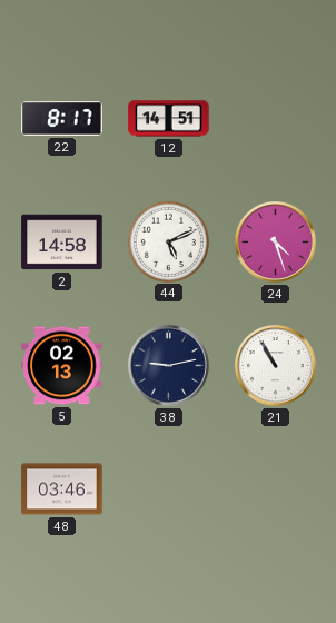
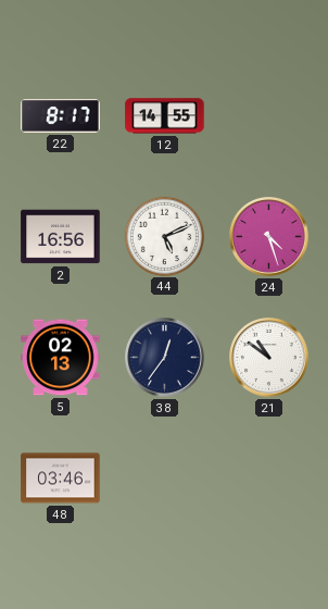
12: 14:51 -> 14:55
2: 14:58 -> 16:56
38: 9:13 -> 12:36
21: 10:55 -> 10:51
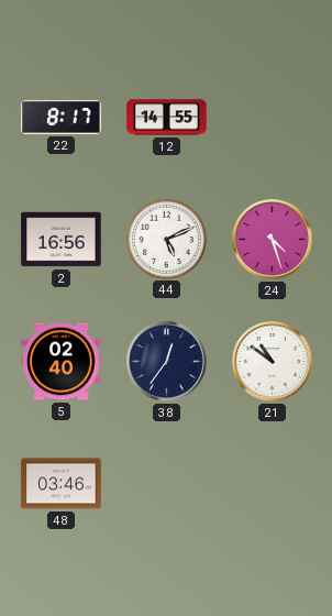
5: 02:13 -> 02:40
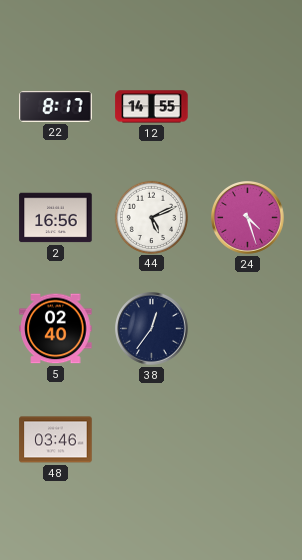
21: 10:51 -> none
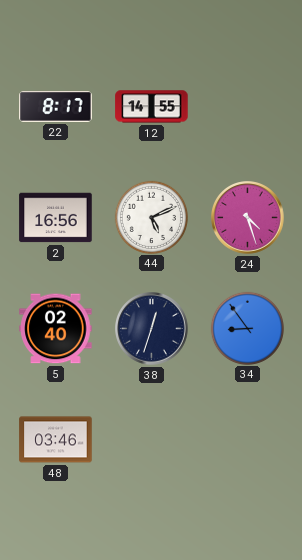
38: 12:36 -> 12:33
34: none -> 8:54
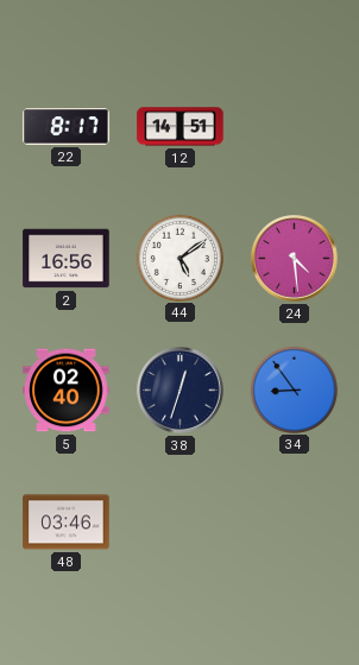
12: 14:55 -> 14:51
44: 5:11 -> 5:09
24: 4:27 -> 4:29
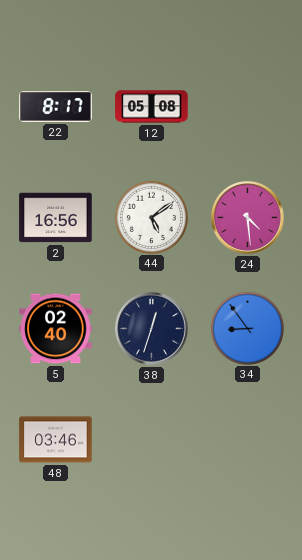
12: 14:51 -> 05:08
